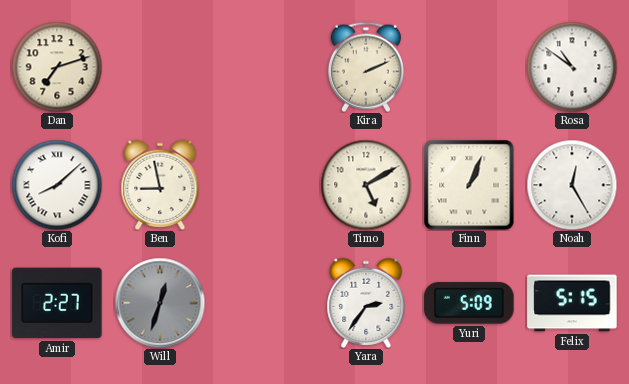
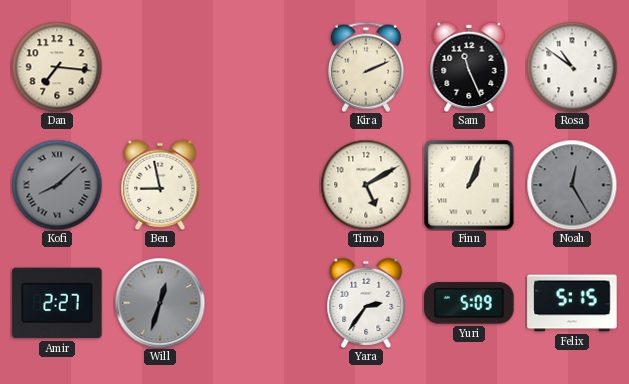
Dan: 7:12 -> 7:16
Sam: none -> 11:26
Kofi dial: white -> grey
Noah dial: white -> grey
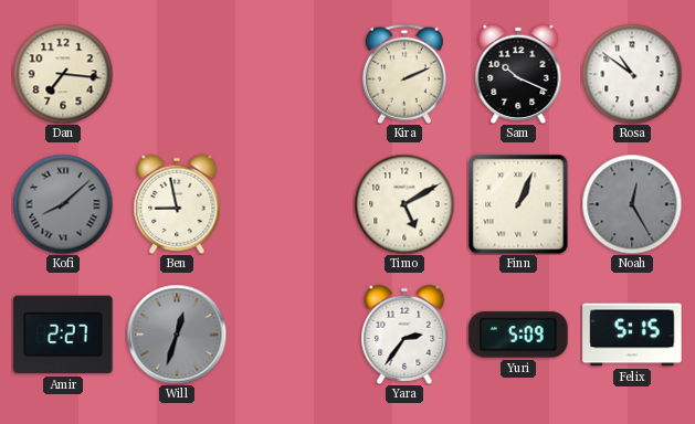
Sam: 11:26 -> 10:19
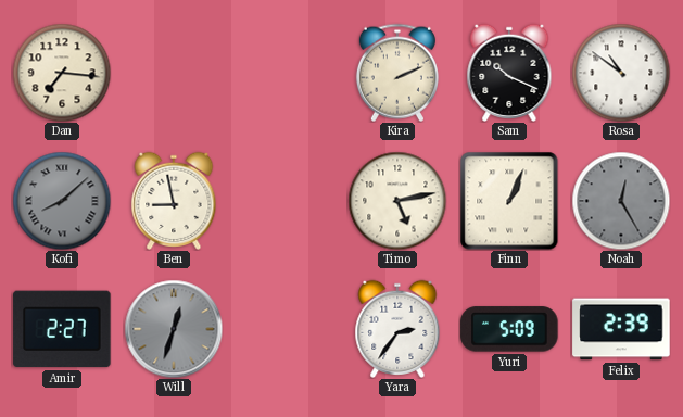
Timo: 5:10 -> 5:13
Felix: 5:15 -> 2:39
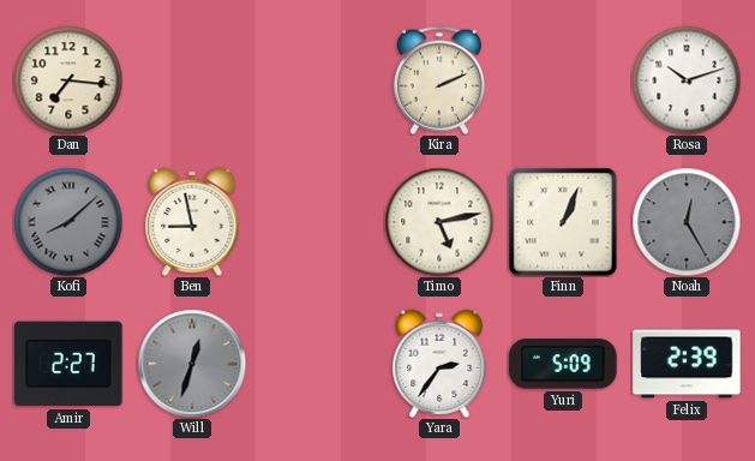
Sam: 10:19 -> none
Rosa: 10:51 -> 10:12
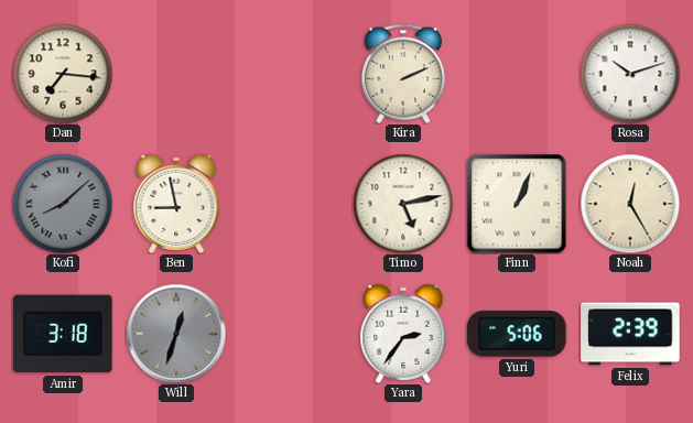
Noah dial: grey -> cream
Amir: 2:27 -> 3:18
Yuri: 5:09 -> 5:06
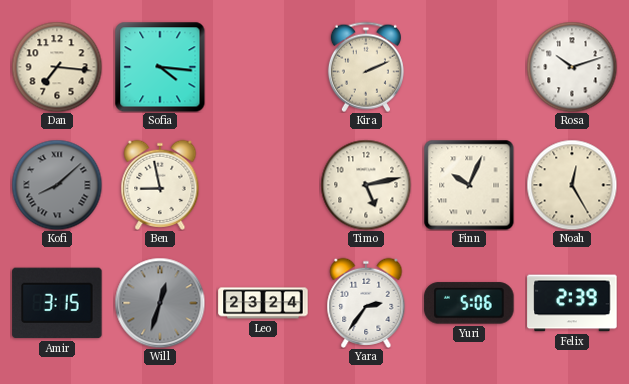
Sofia: none -> 4:16
Finn: 1:04 -> 10:04
Amir: 3:18 -> 3:15
Leo: none -> 23:24
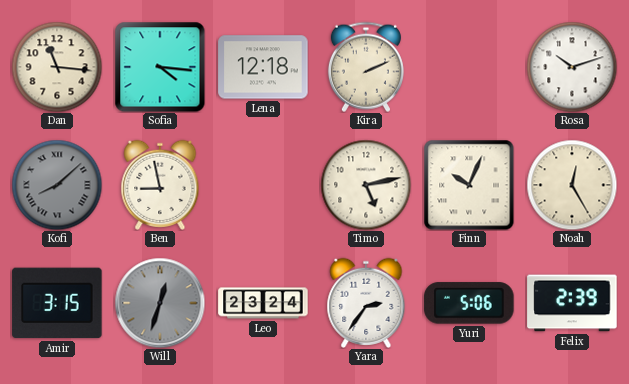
Dan: 7:16 -> 11:16
Lena: none -> 12:18
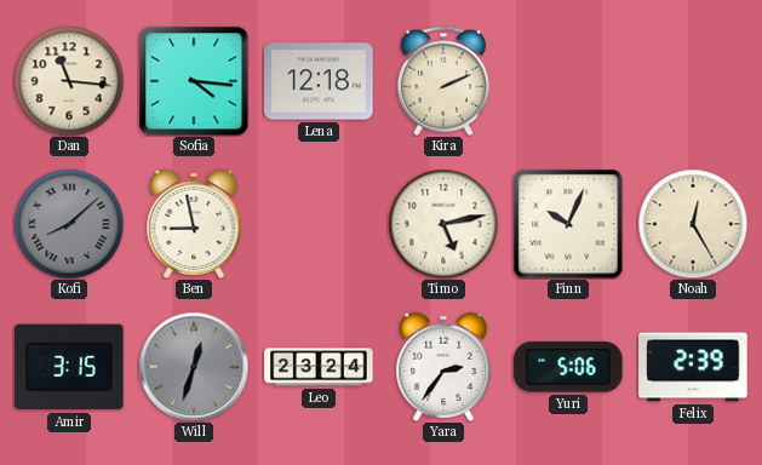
Rosa: 10:12 -> none
